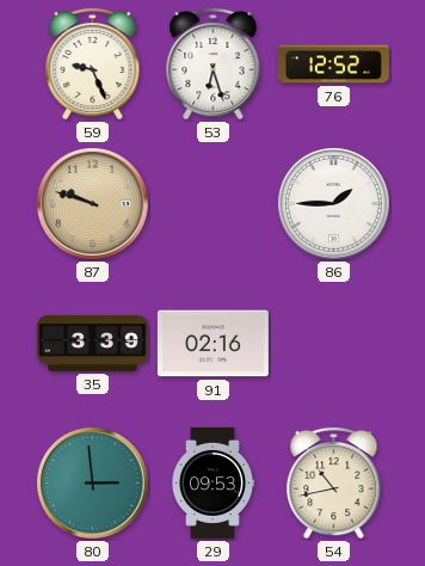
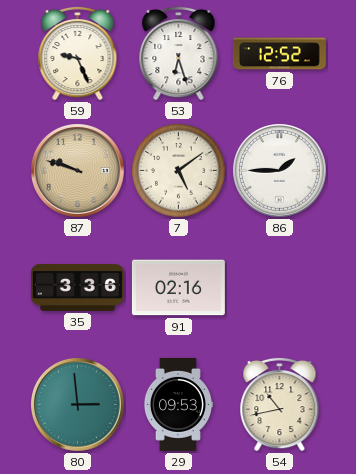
7: none -> 5:09
35: 3:39 -> 3:36
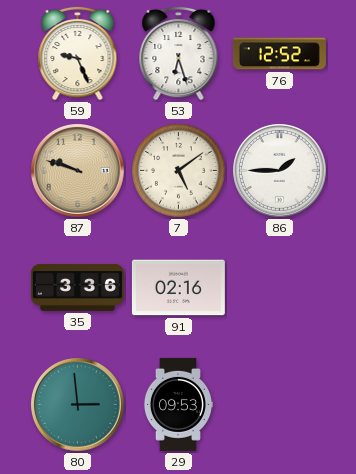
54: 10:43 -> none
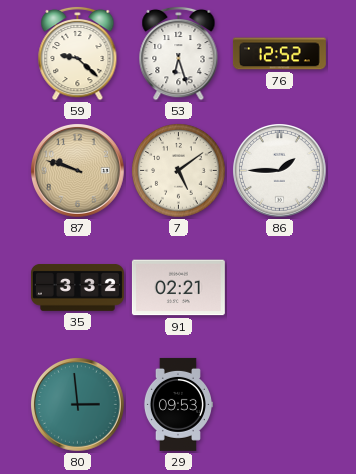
59: 9:26 -> 9:22
35: 3:36 -> 3:32
91: 02:16 -> 02:21
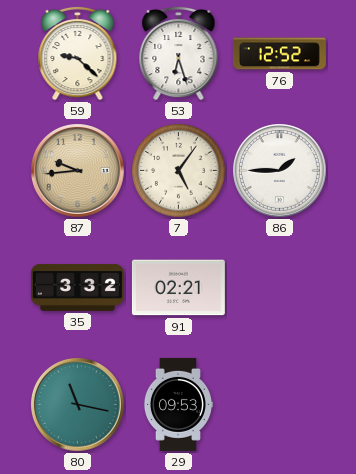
87: 9:48 -> 9:44
7: 5:09 -> 5:06
80: 2:59 -> 11:17
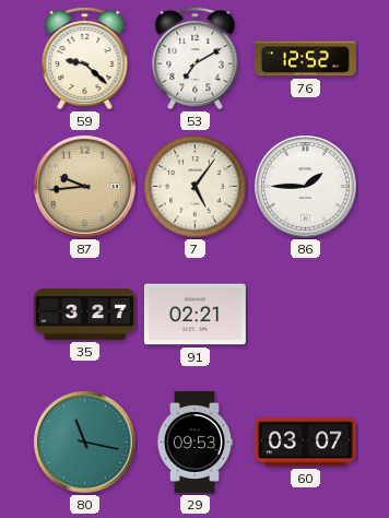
53: 6:27 -> 7:10
35: 3:32 -> 3:27
60: none -> 03:07
